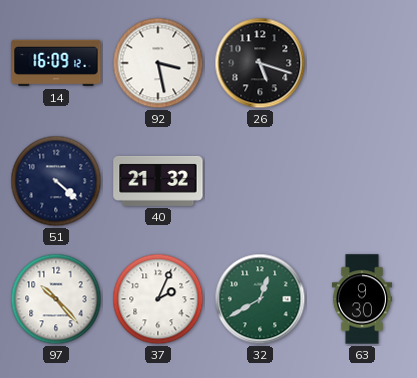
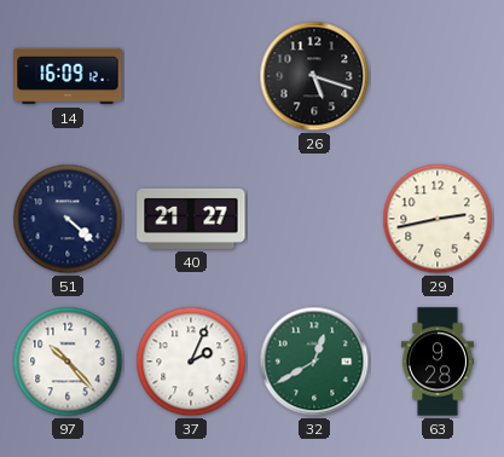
92: 3:28 -> none
40: 21:32 -> 21:27
29: none -> 2:43
63: 9:30 -> 9:28
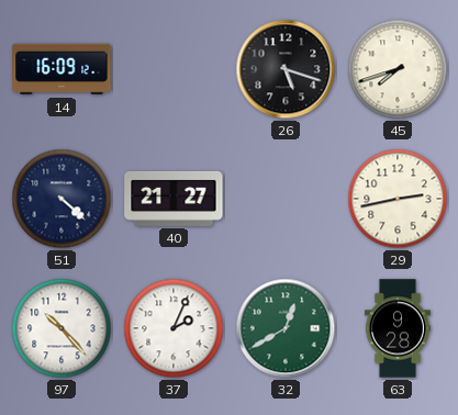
45: none -> 7:42
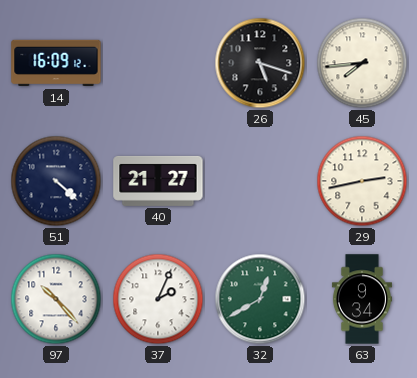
45: 7:42 -> 7:44
63: 9:28 -> 9:34
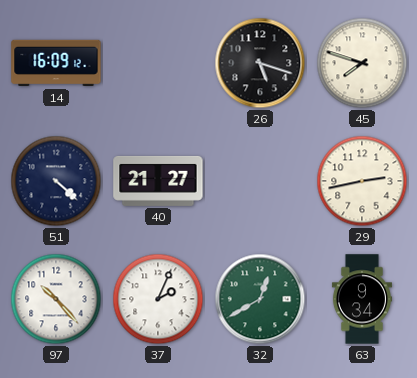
45: 7:44 -> 7:48
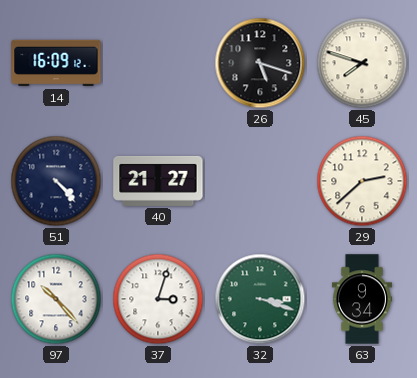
51: 4:22 -> 4:23
29: 2:43 -> 2:38
37: 2:04 -> 3:03
32: 12:40 -> 3:18
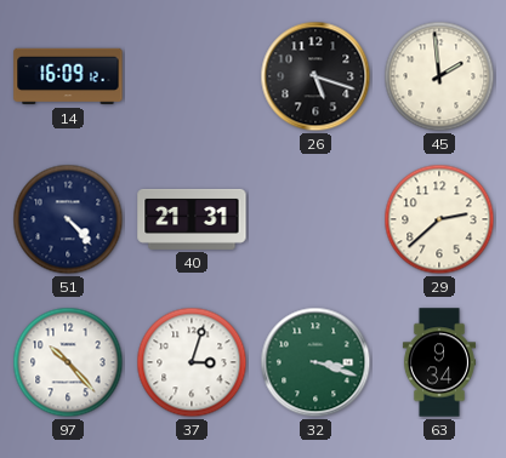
45: 7:48 -> 1:59
40: 21:27 -> 21:31
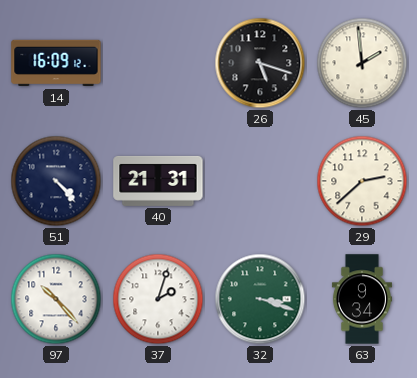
37: 3:03 -> 2:03
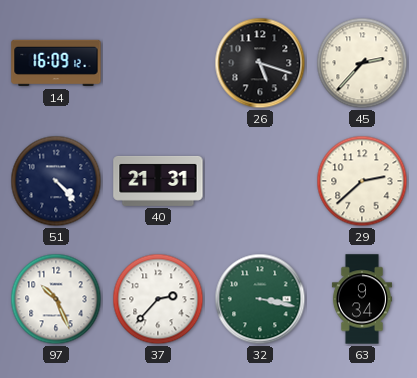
45: 1:59 -> 2:37
97: 10:23 -> 10:26
37: 2:03 -> 2:37
32: 3:18 -> 3:17
